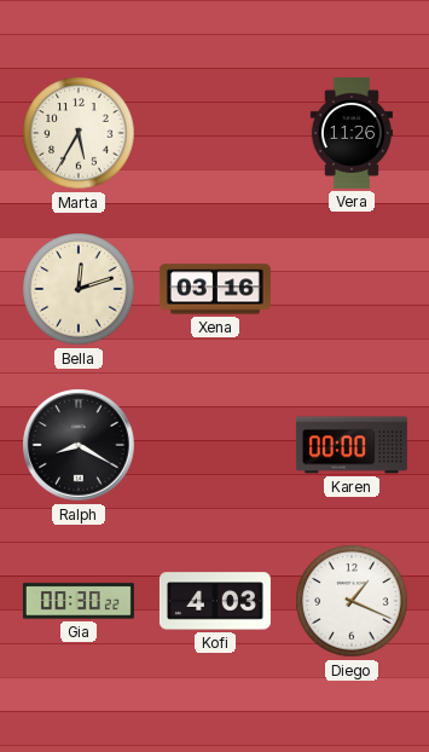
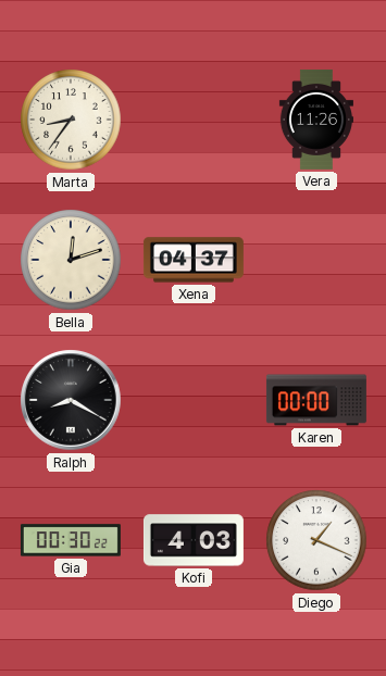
Marta: 5:35 -> 8:36
Xena: 03:16 -> 04:37
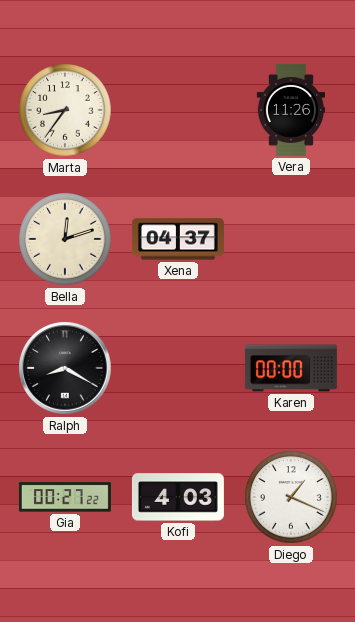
Gia: 00:30 -> 00:27
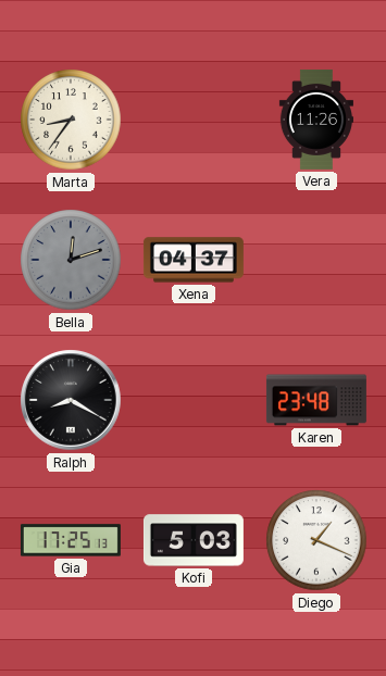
Bella dial: cream -> grey
Karen: 00:00 -> 23:48
Gia: 00:27 -> 17:25
Kofi: 4:03 -> 5:03
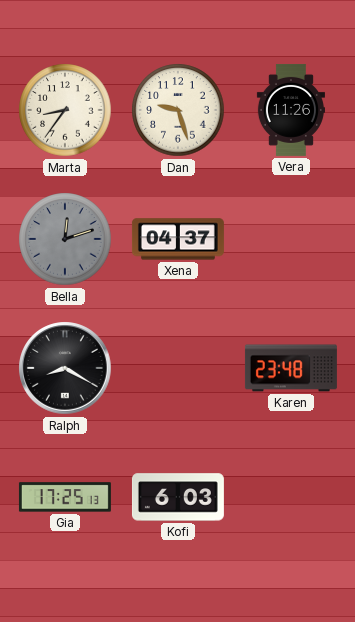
Dan: none -> 9:27
Kofi: 5:03 -> 6:03
Diego: 1:19 -> none
